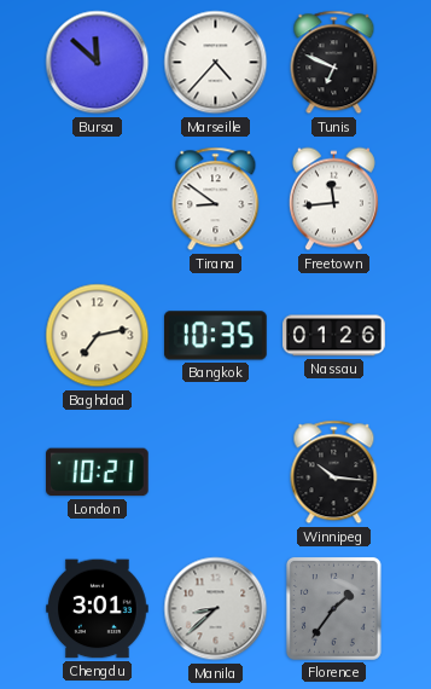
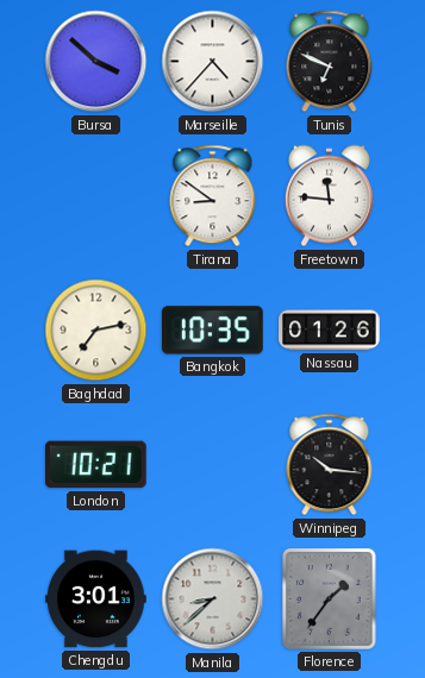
Bursa: 11:52 -> 3:52
Freetown: 11:44 -> 11:46
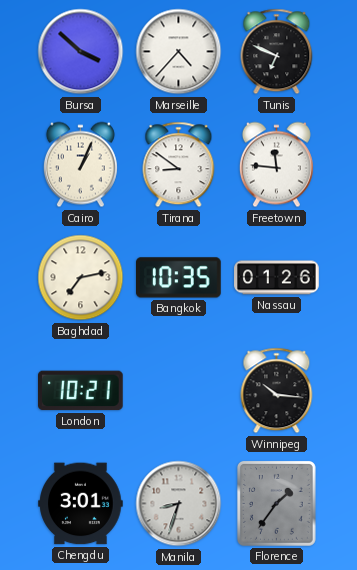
Cairo: none -> 1:04
Manila: 8:38 -> 8:33
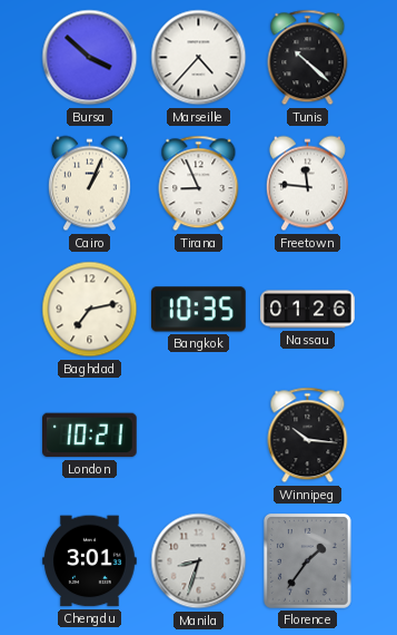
Tunis: 6:49 -> 10:22
Tirana: 8:51 -> 8:56
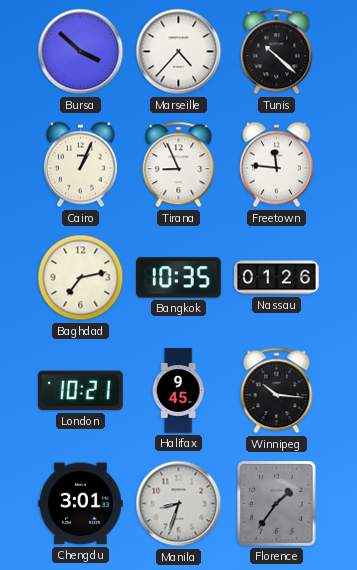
Halifax: none -> 9:45
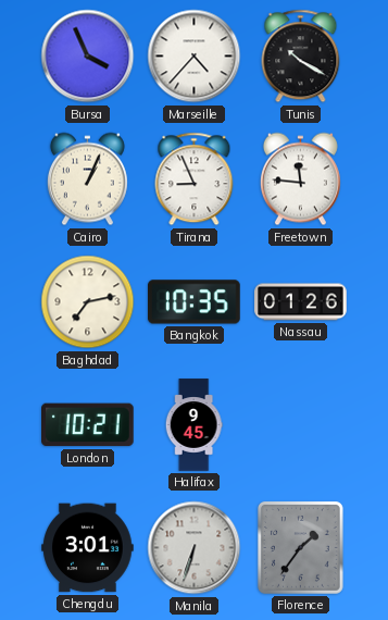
Bursa: 3:52 -> 3:56
Tunis: 10:22 -> 10:20
Winnipeg: 10:16 -> none
Manila: 8:33 -> 6:33
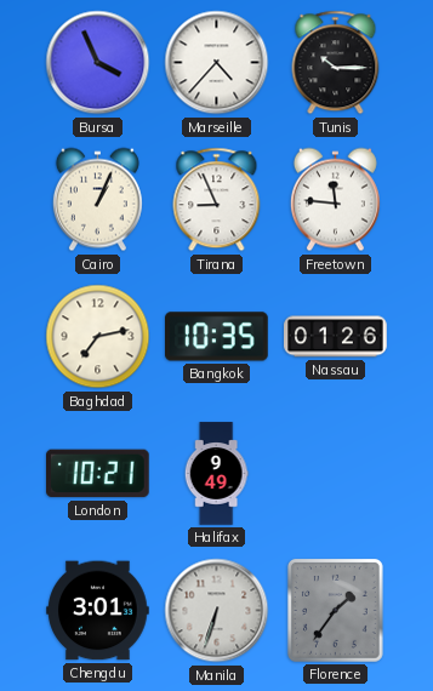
Tunis: 10:20 -> 10:15
Halifax: 9:45 -> 9:49
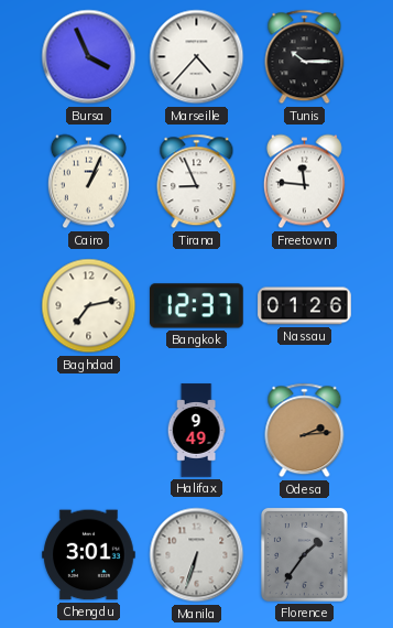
Bangkok: 10:35 -> 12:37
London: 10:21 -> none
Odesa: none -> 2:14
